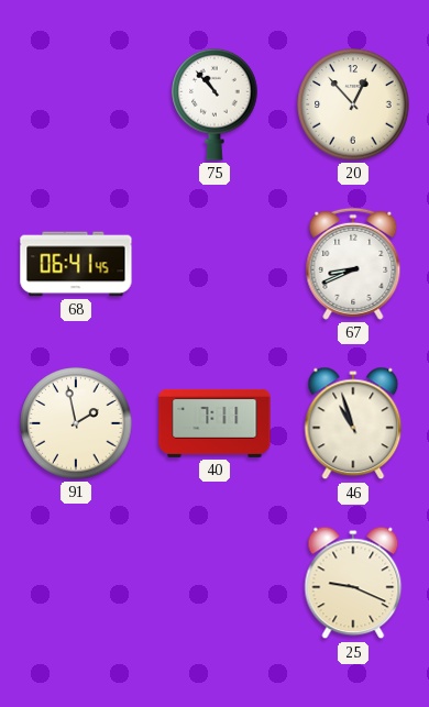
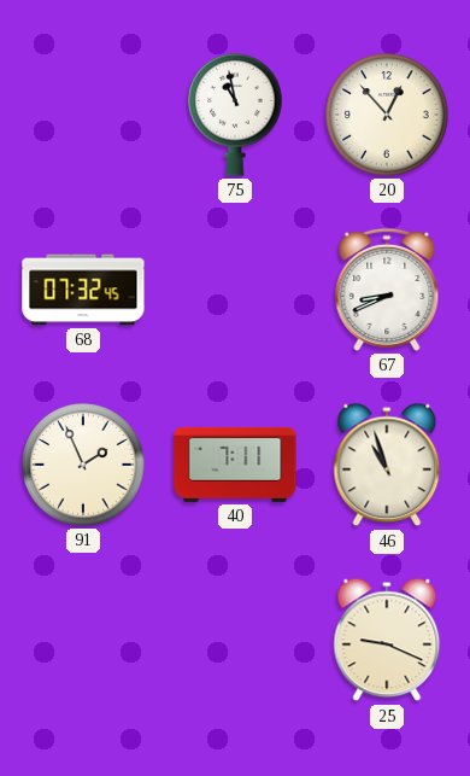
75: 10:53 -> 10:58
68: 06:41 -> 07:32
91: 1:58 -> 1:56
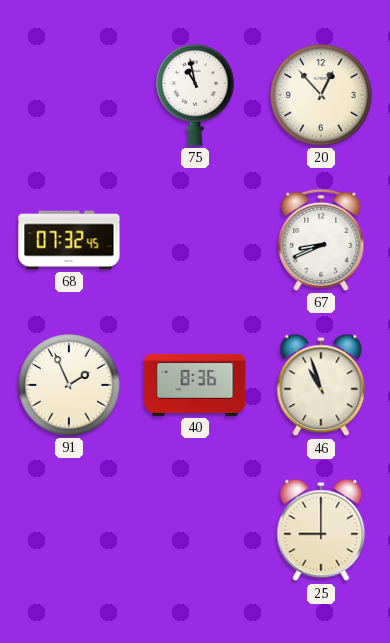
40: 7:11 -> 8:36
25: 9:19 -> 9:00
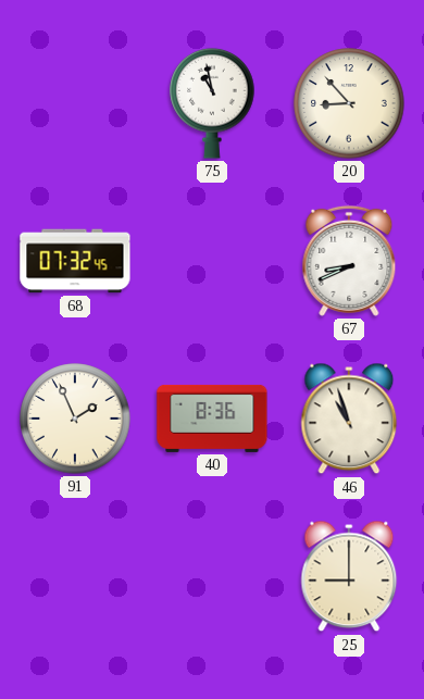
20: 12:53 -> 8:53
